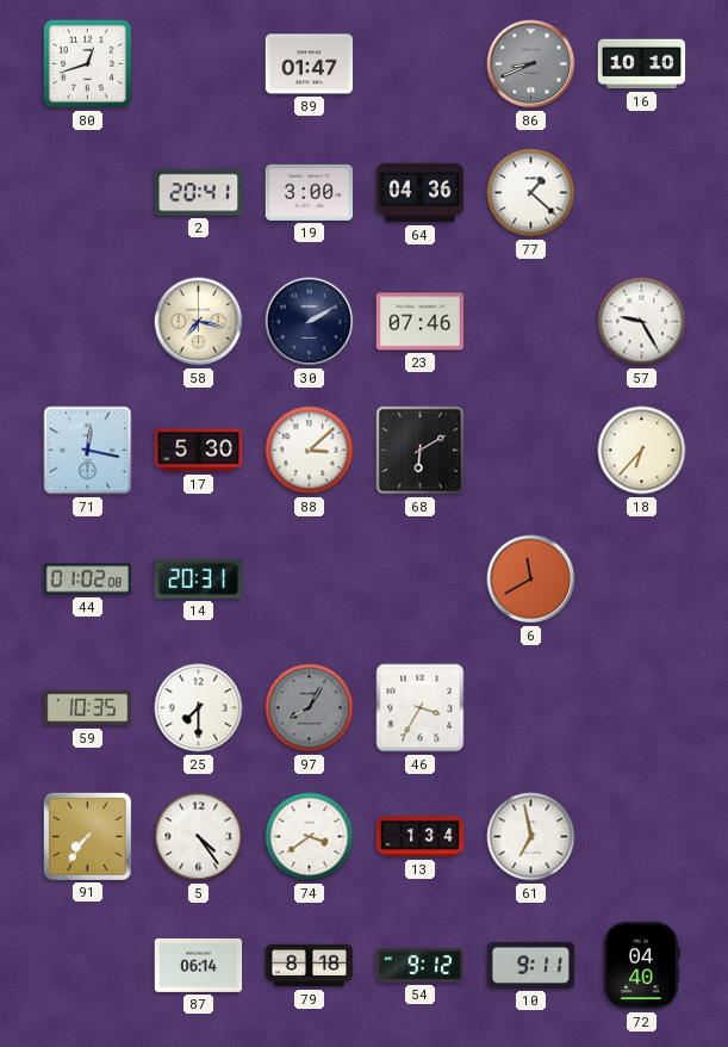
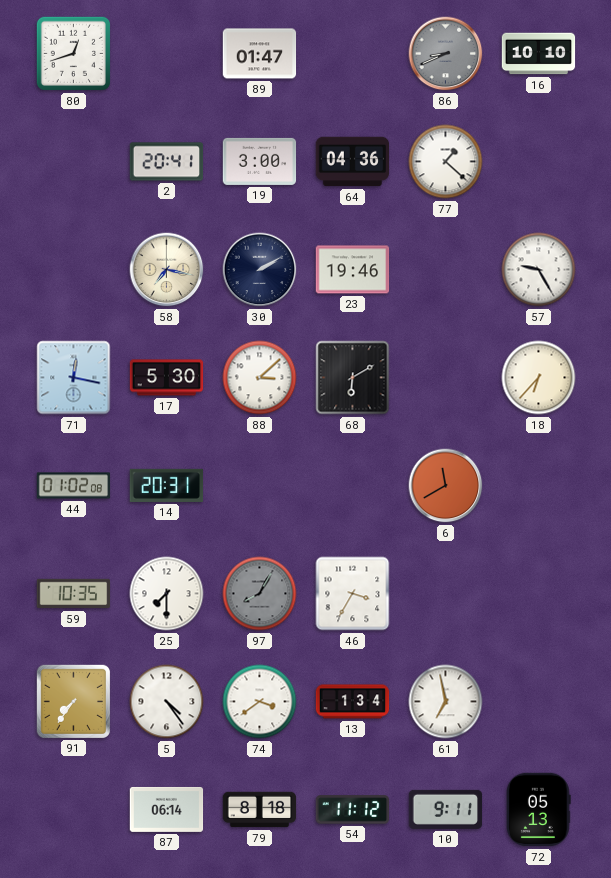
23: 07:46 -> 19:46
54: 9:12 -> 11:12
72: 04:40 -> 05:13
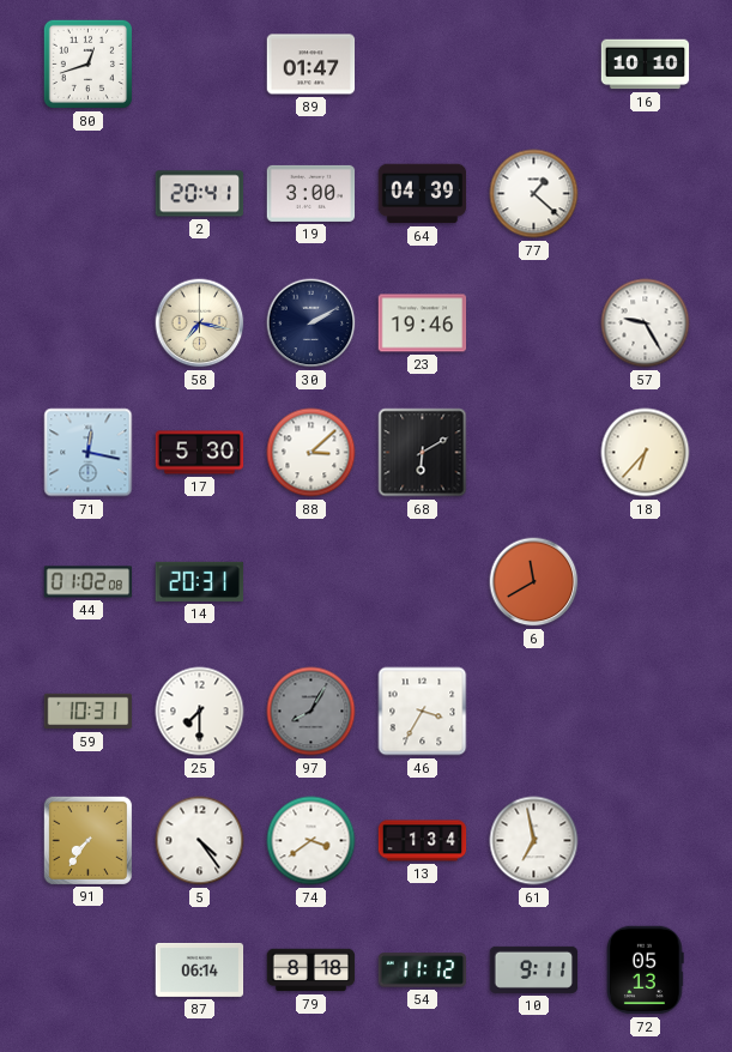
86: 8:41 -> none
64: 04:36 -> 04:39
59: 10:35 -> 10:31
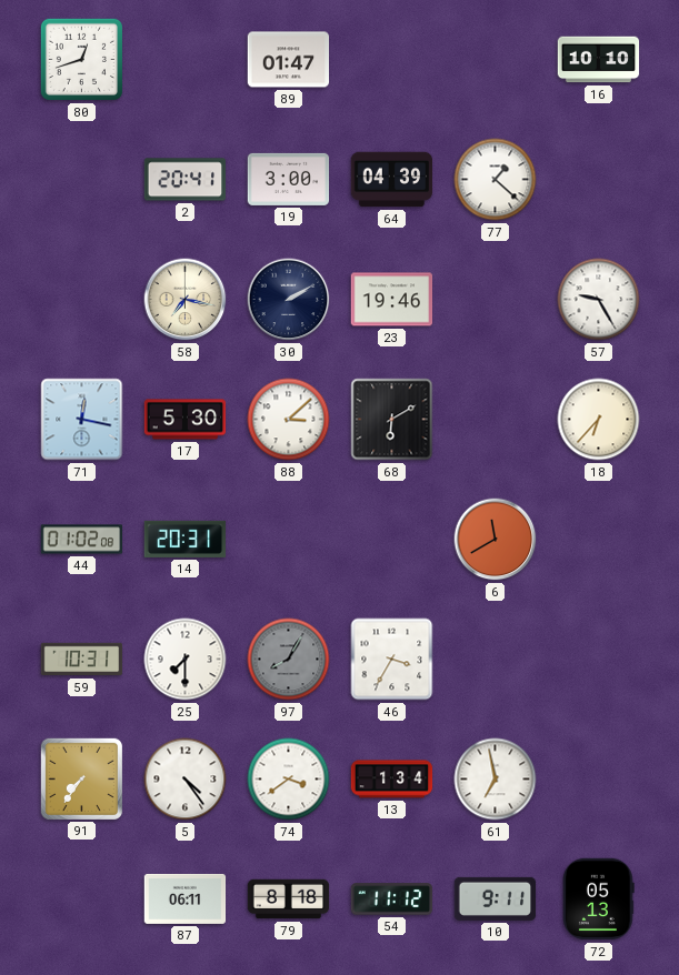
87: 06:14 -> 06:11
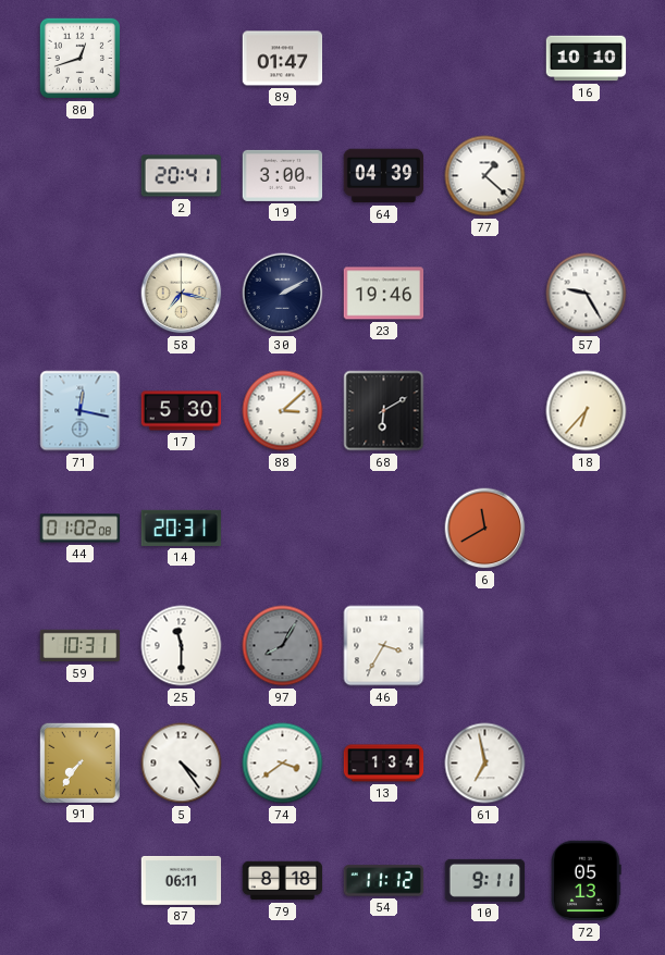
25: 7:30 -> 11:30
